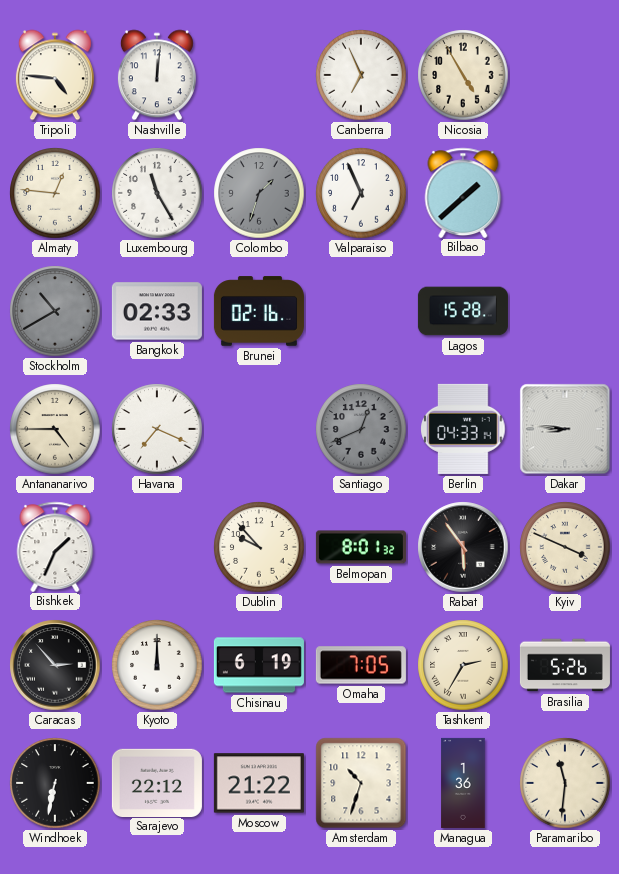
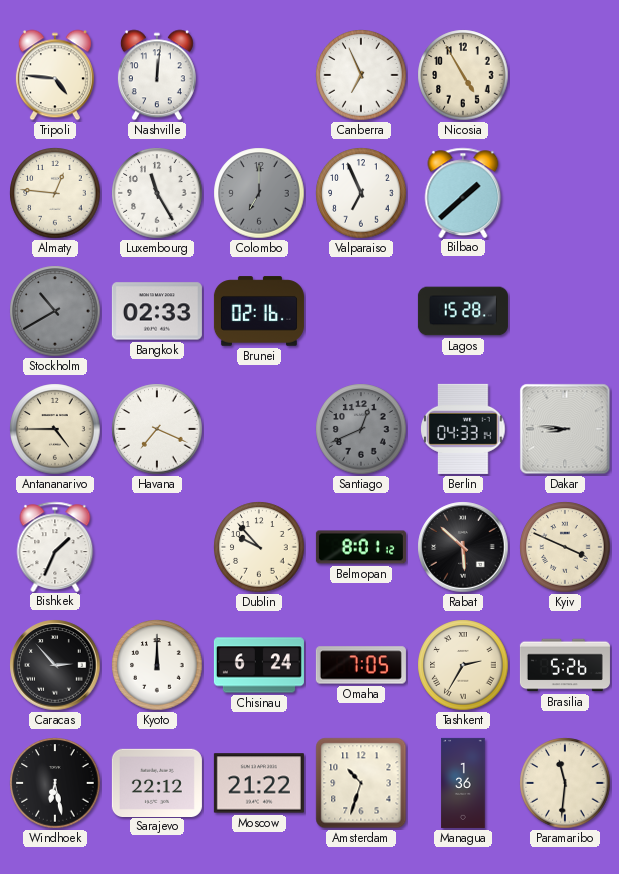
Colombo: 1:33 -> 7:00
Belmopan: 8:01:32 -> 8:01:12
Rabat: 5:54 -> 5:52
Chisinau: 6:19 -> 6:24
Windhoek: 6:32 -> 6:28
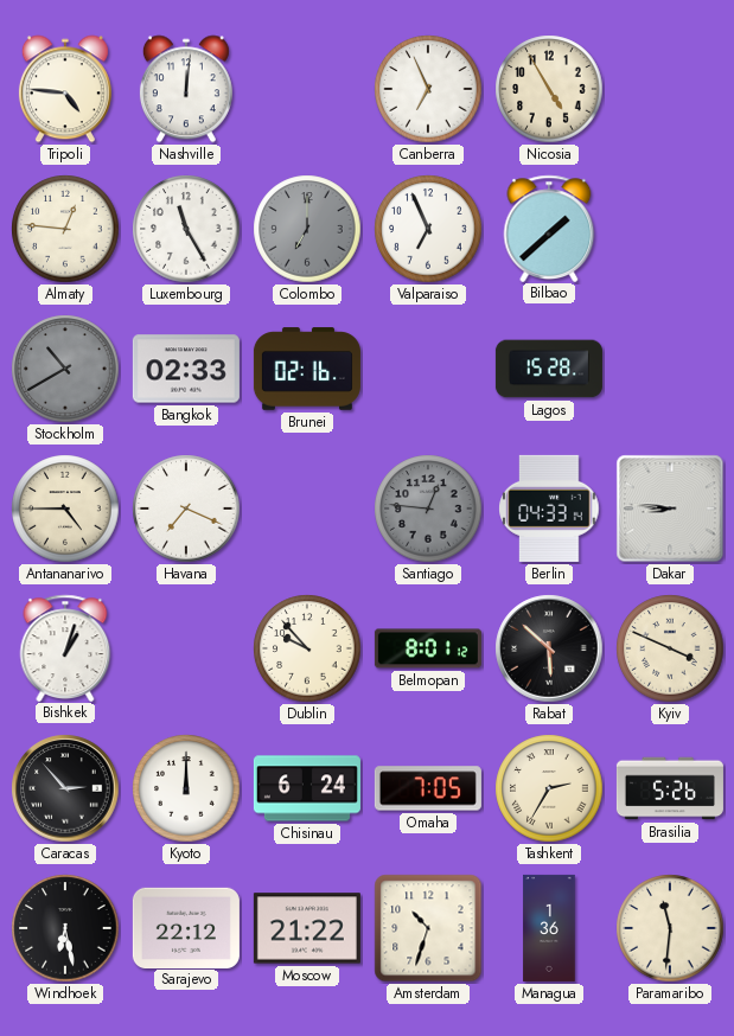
Santiago: 12:41 -> 12:46
Bishkek: 1:34 -> 1:03
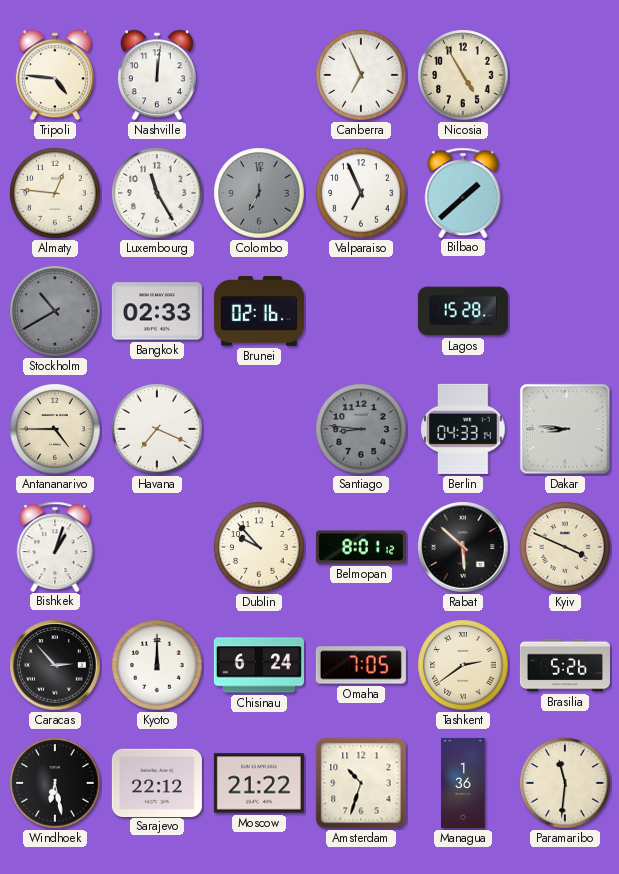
Santiago: 12:46 -> 8:46
Tashkent: 2:35 -> 2:39
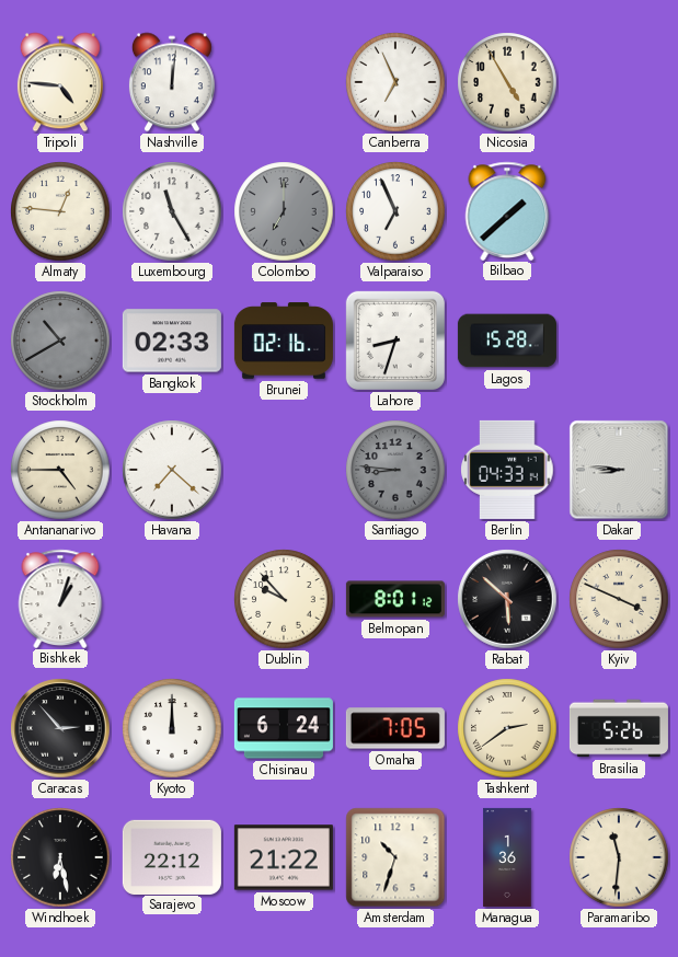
Lahore: none -> 8:33
Havana: 7:19 -> 7:22
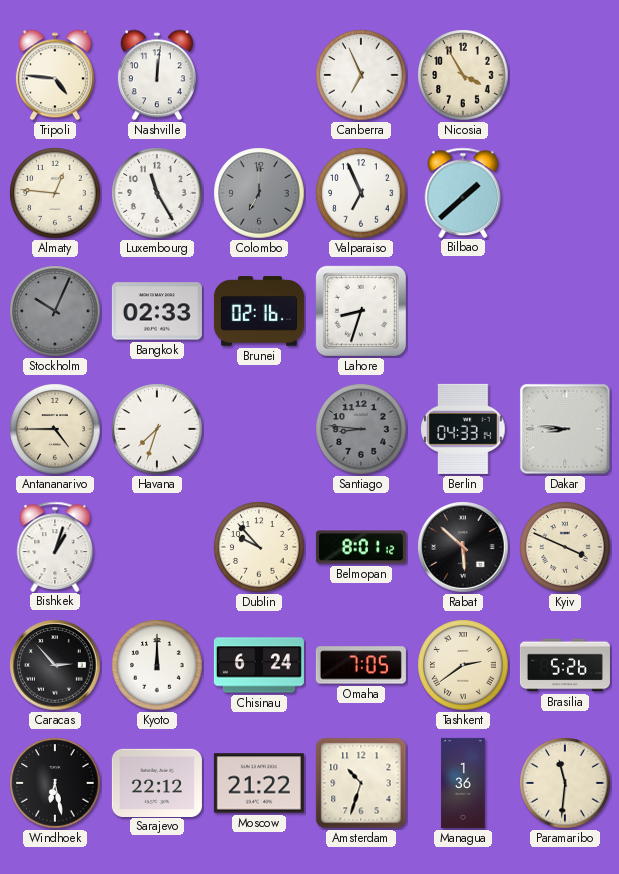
Nicosia: 4:55 -> 3:55
Stockholm: 10:40 -> 10:04
Lagos: 15:28 -> none
Havana: 7:22 -> 7:33
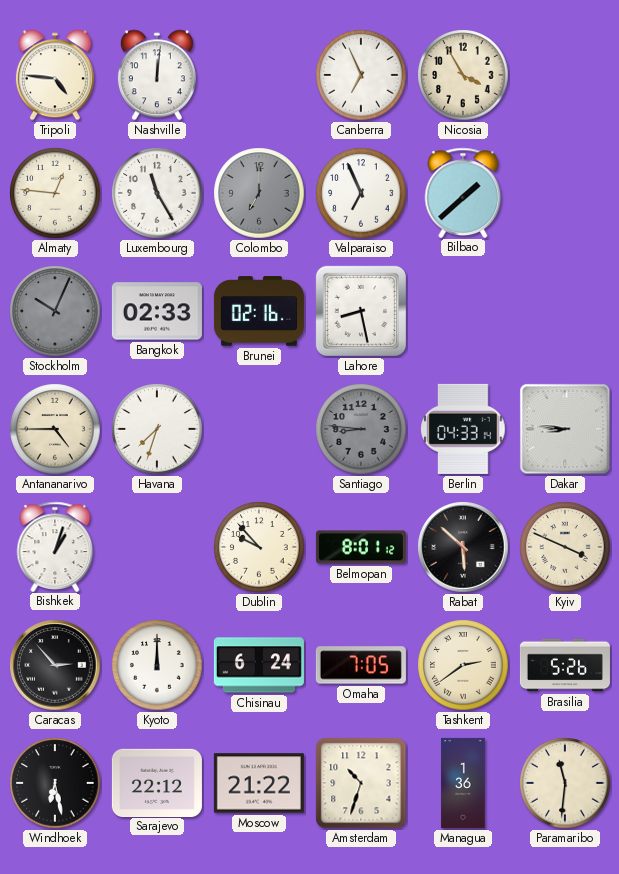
Lahore: 8:33 -> 8:28
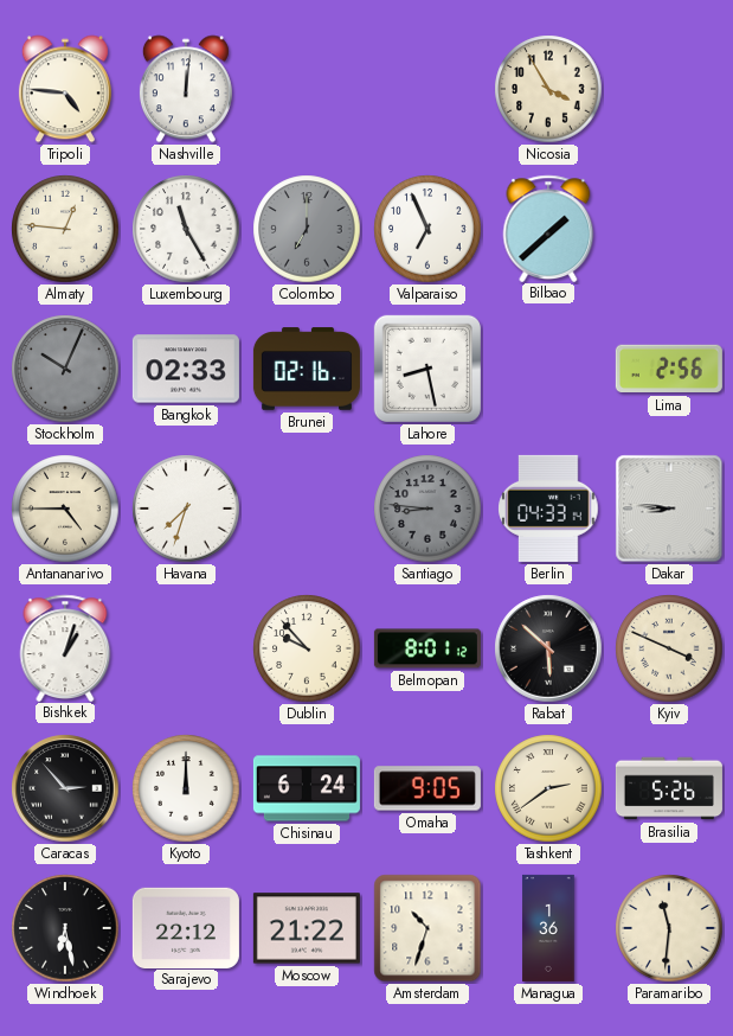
Canberra: 6:56 -> none
Lima: none -> 2:56
Omaha: 7:05 -> 9:05
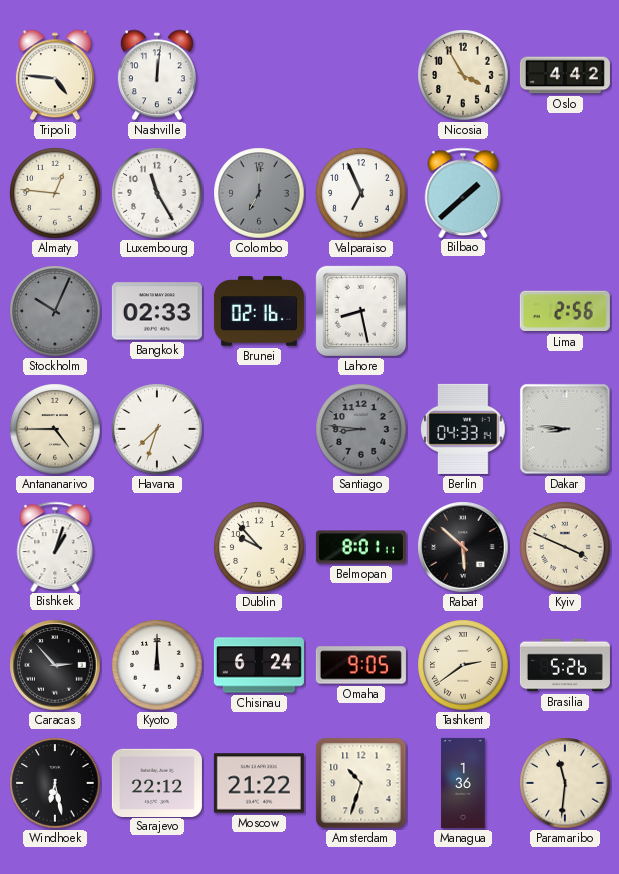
Oslo: none -> 4:42
Belmopan: 8:01:12 -> 8:01:11
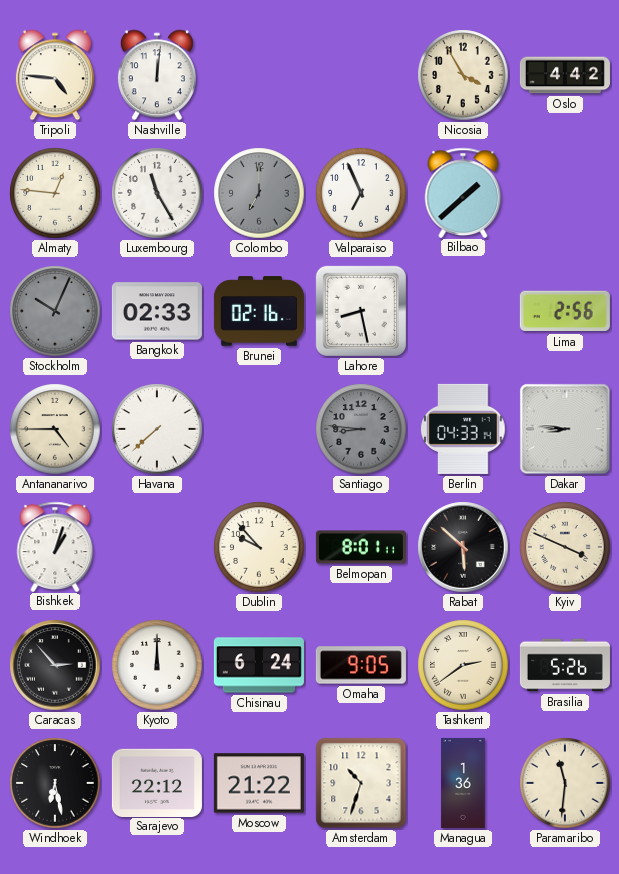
Havana: 7:33 -> 7:38
